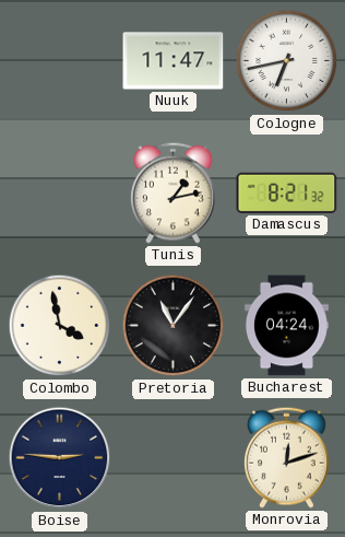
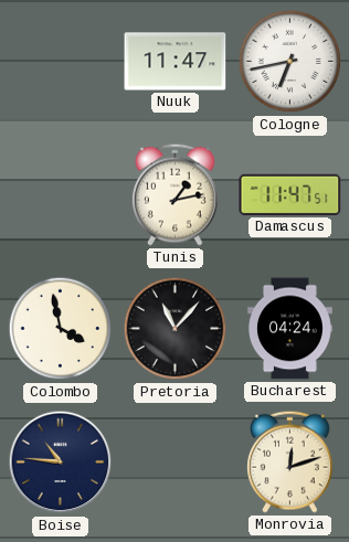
Damascus: 8:21 -> 11:47
Pretoria: 11:06 -> 11:07
Boise: 2:46 -> 10:46
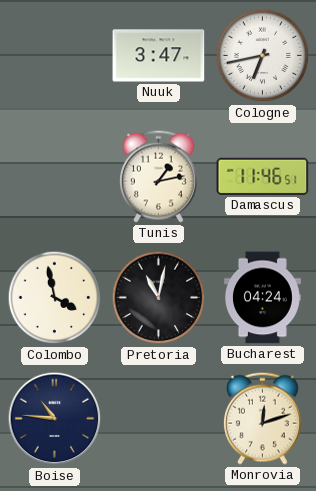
Nuuk: 11:47 -> 3:47
Damascus: 11:47 -> 11:46
Pretoria: 11:07 -> 11:02
